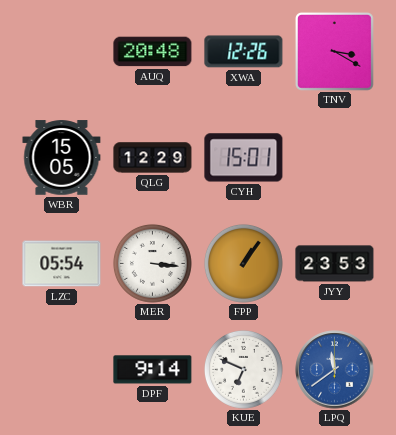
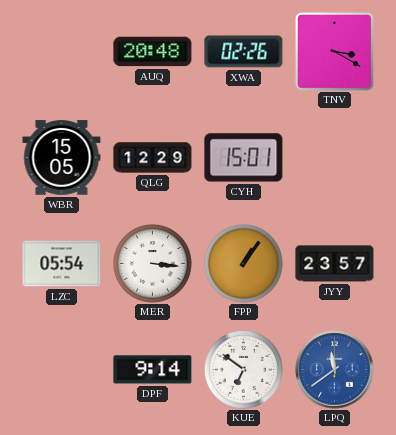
XWA: 12:26 -> 02:26
JYY: 23:53 -> 23:57
KUE: 6:49 -> 6:51
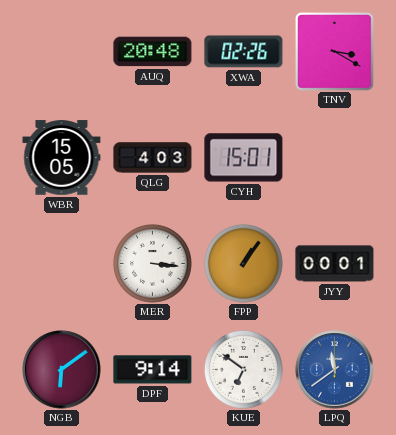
QLG: 12:29 -> 4:03
LZC: 05:54 -> none
JYY: 23:57 -> 00:01
NGB: none -> 6:09
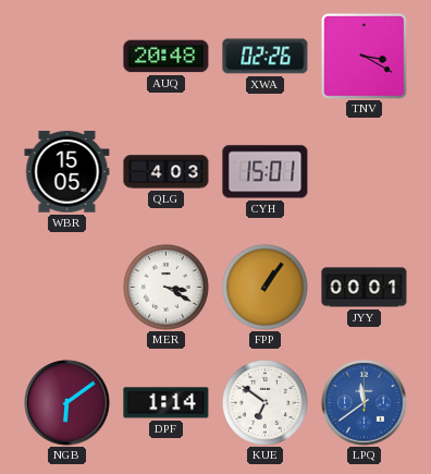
MER: 3:16 -> 3:20
DPF: 9:14 -> 1:14
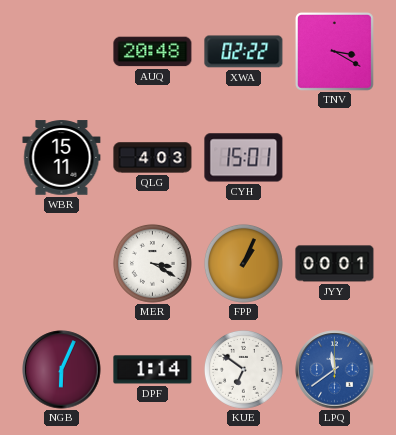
XWA: 02:26 -> 02:22
WBR: 15:05 -> 15:11
FPP: 1:06 -> 1:04
NGB: 6:09 -> 6:04
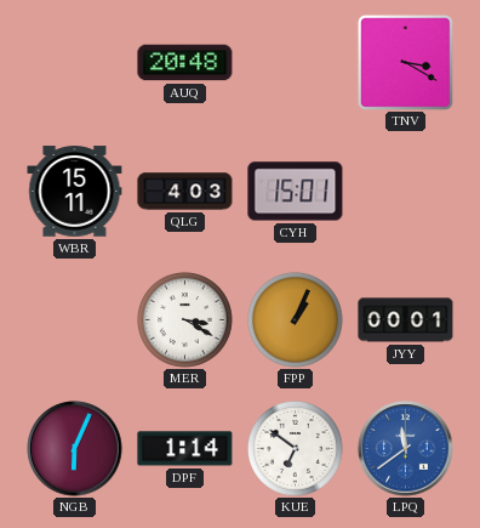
XWA: 02:22 -> none
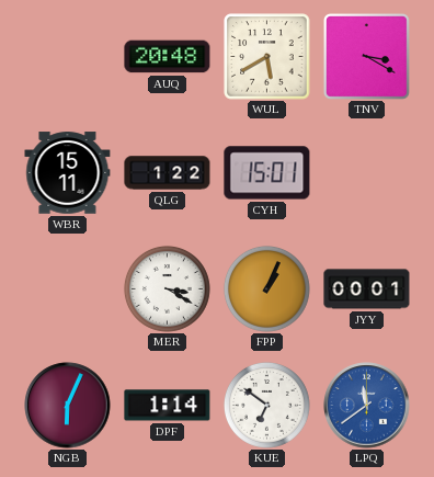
WUL: none -> 5:40
QLG: 4:03 -> 1:22
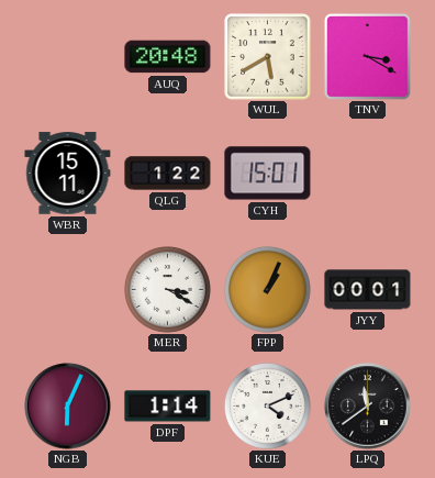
KUE: 6:51 -> 4:11
LPQ dial: blue -> black
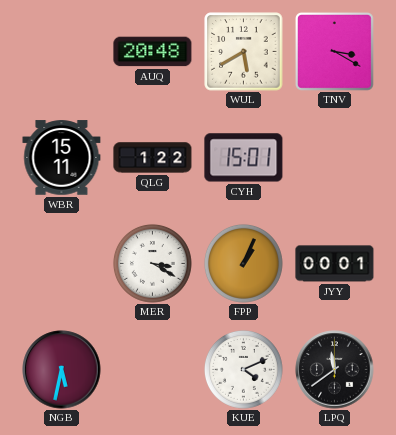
NGB: 6:04 -> 5:32
DPF: 1:14 -> none
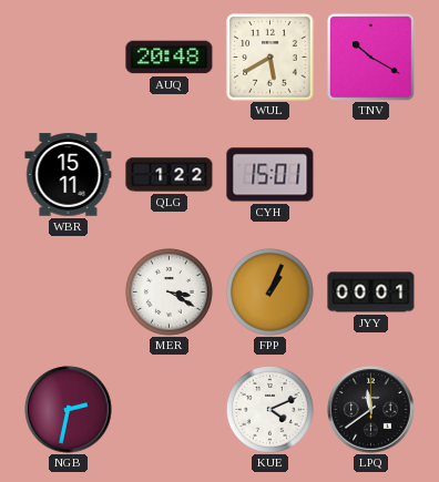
TNV: 3:20 -> 10:20
NGB: 5:32 -> 2:32
